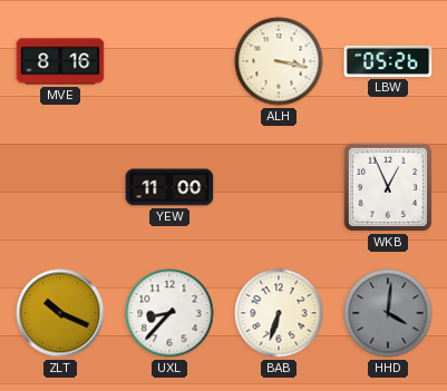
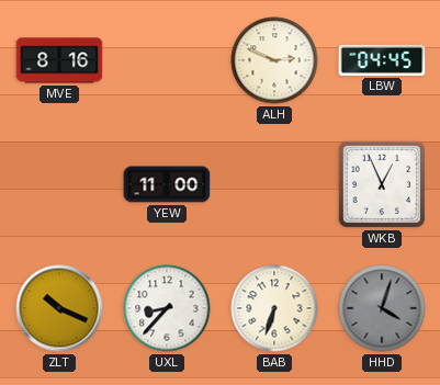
ALH: 3:17 -> 2:49
LBW: 05:26 -> 04:45
HHD: 4:01 -> 4:03
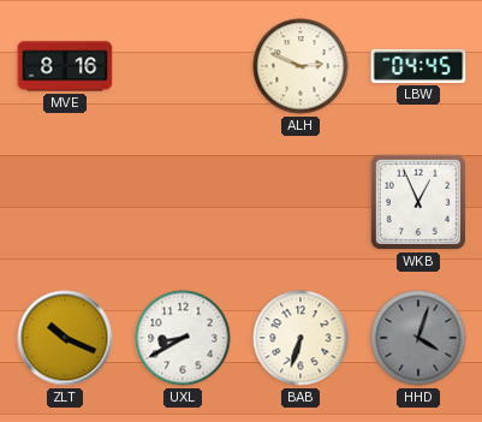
YEW: 11:00 -> none
UXL: 8:37 -> 8:40
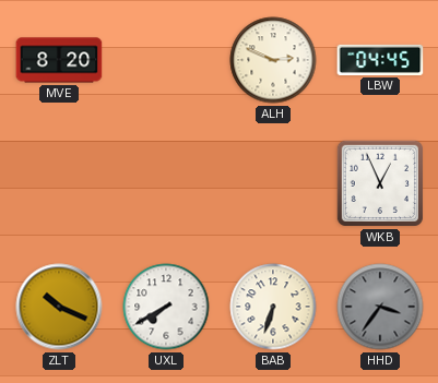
MVE: 8:16 -> 8:20
UXL: 8:40 -> 7:40
HHD: 4:03 -> 3:36
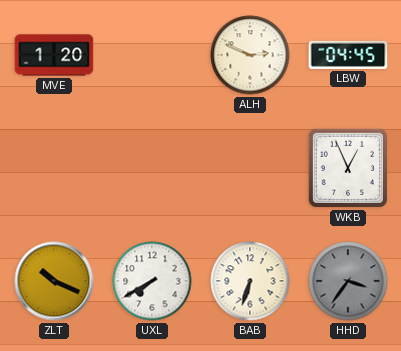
MVE: 8:20 -> 1:20
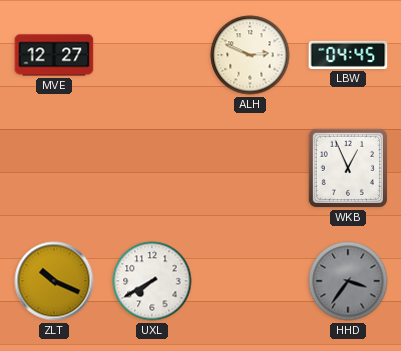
MVE: 1:20 -> 12:27
BAB: 6:33 -> none
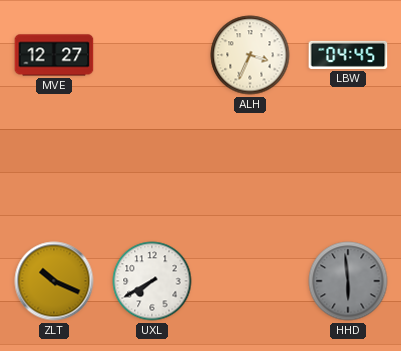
ALH: 2:49 -> 3:34
WKB: 12:56 -> none
HHD: 3:36 -> 5:59
